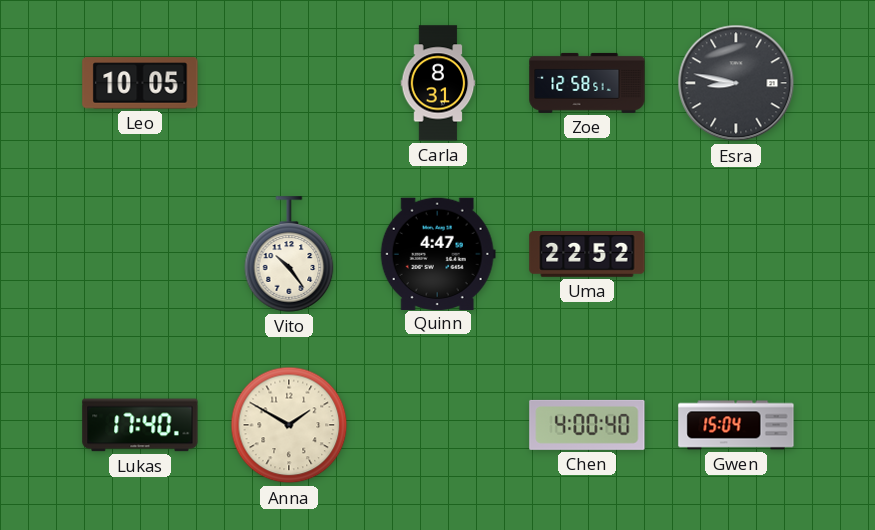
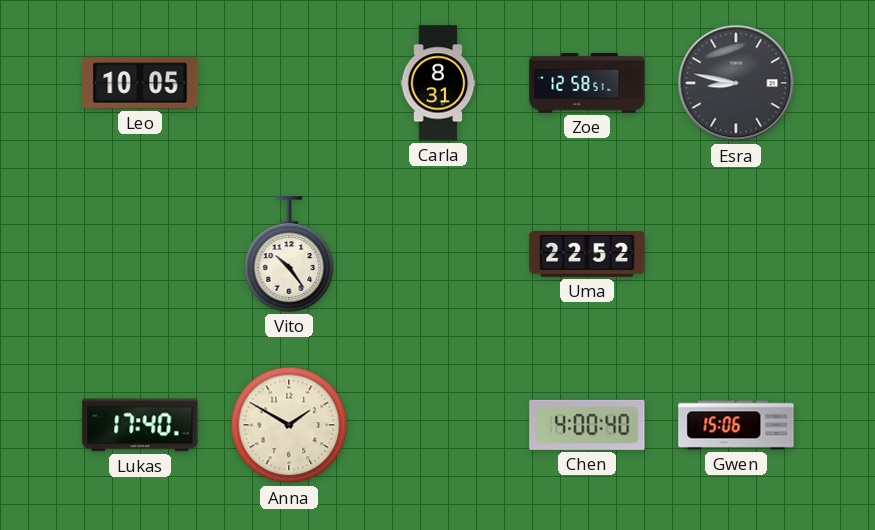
Quinn: 4:47 -> none
Gwen: 15:04 -> 15:06
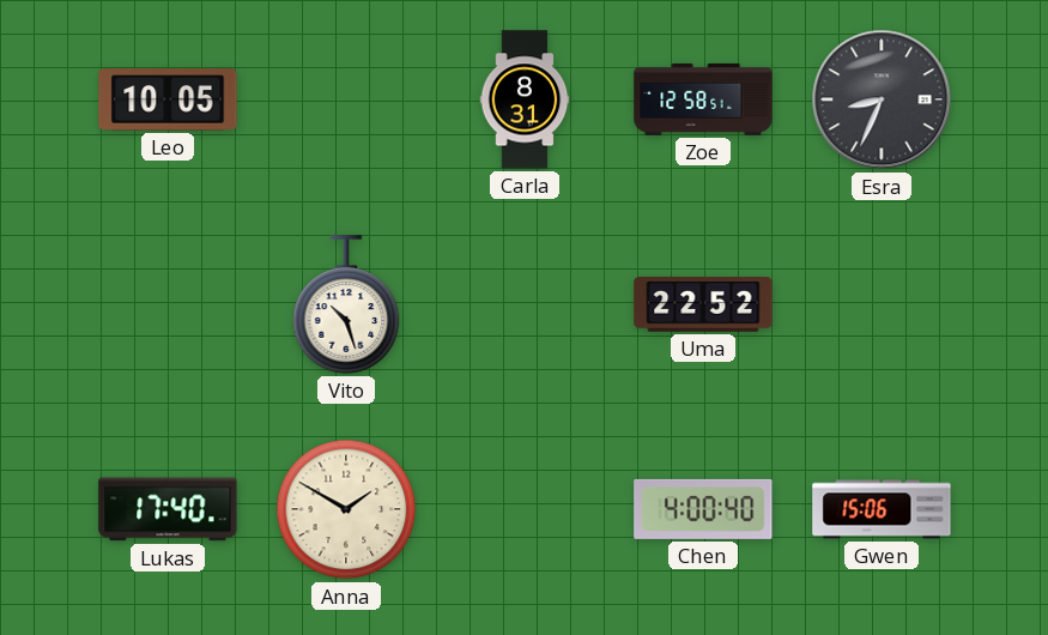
Esra: 8:47 -> 8:34
Vito: 10:24 -> 10:27
